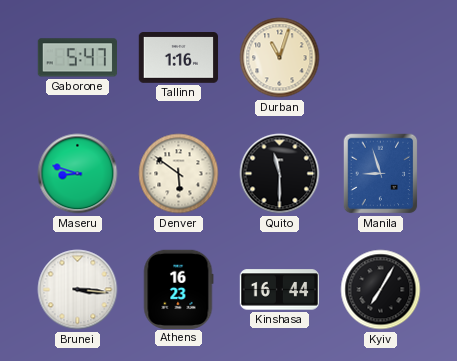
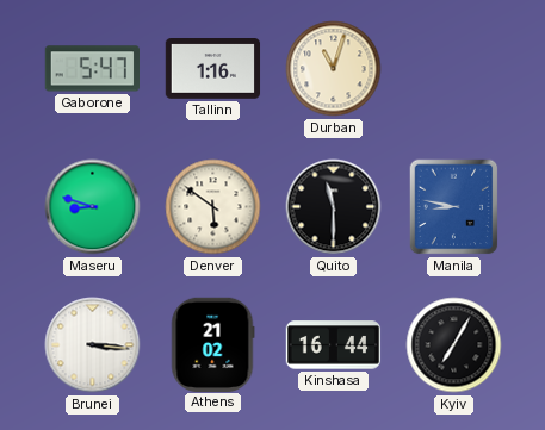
Manila: 8:57 -> 8:47
Athens: 16:23 -> 21:02
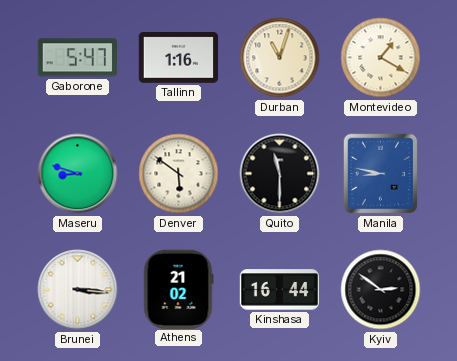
Montevideo: none -> 1:20
Kyiv: 7:05 -> 2:51
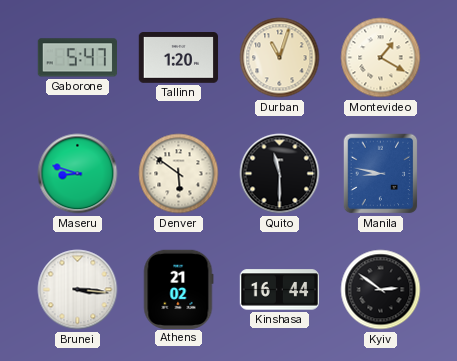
Tallinn: 1:16 -> 1:20
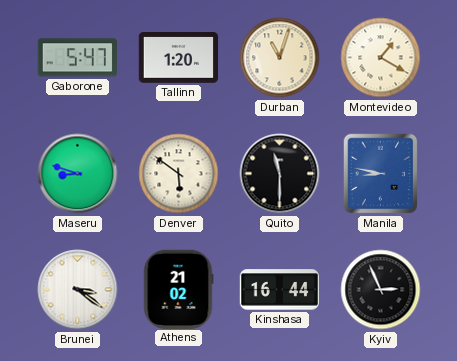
Brunei: 3:16 -> 3:21
Kyiv: 2:51 -> 2:56
